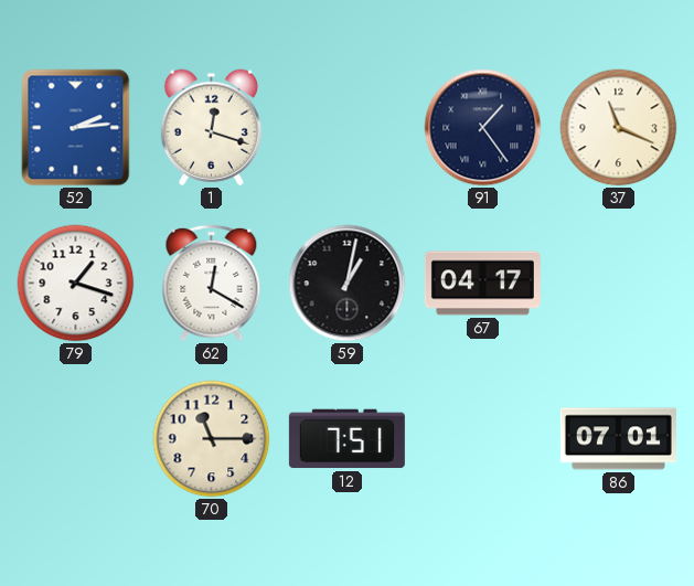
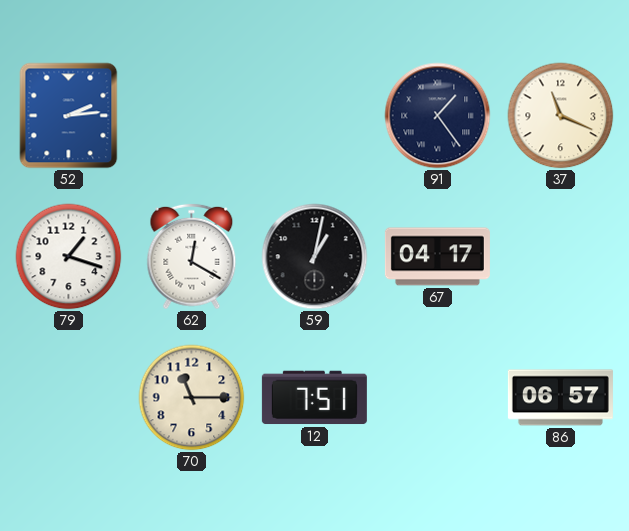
1: 12:18 -> none
86: 07:01 -> 06:57
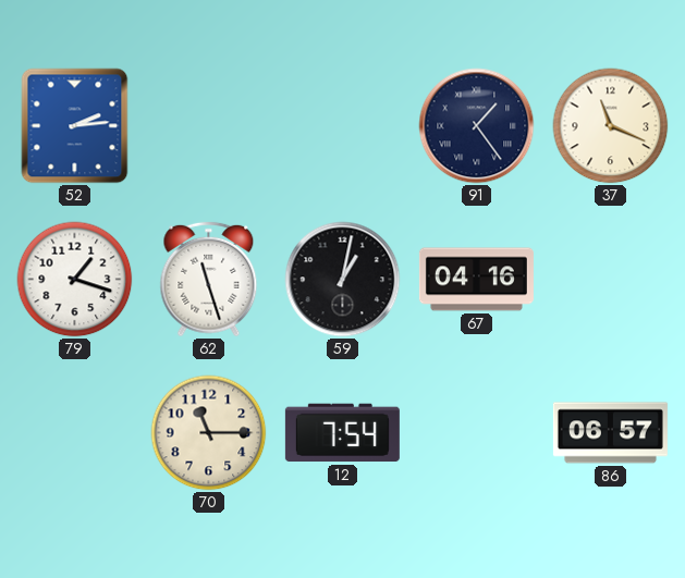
62: 12:20 -> 11:27
67: 04:17 -> 04:16
12: 7:51 -> 7:54
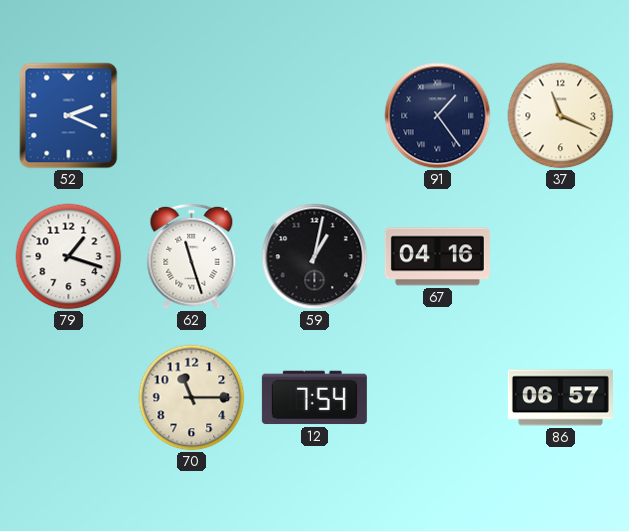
52: 2:14 -> 2:19
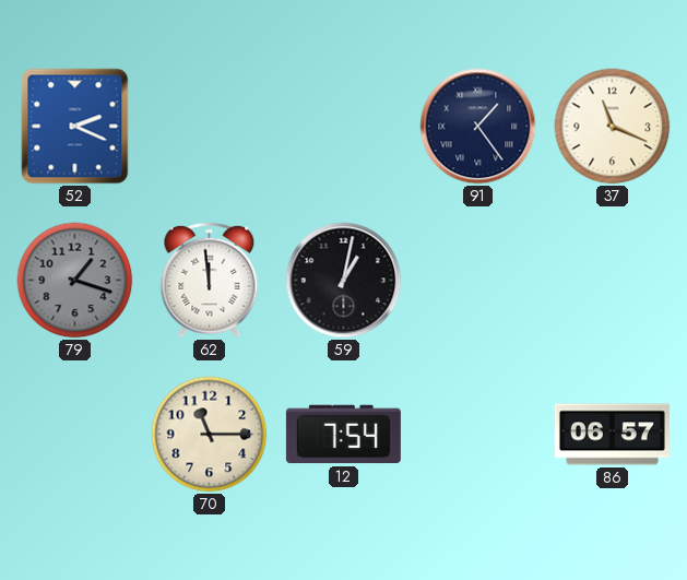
79 dial: white -> grey
62: 11:27 -> 11:59
67: 04:16 -> none
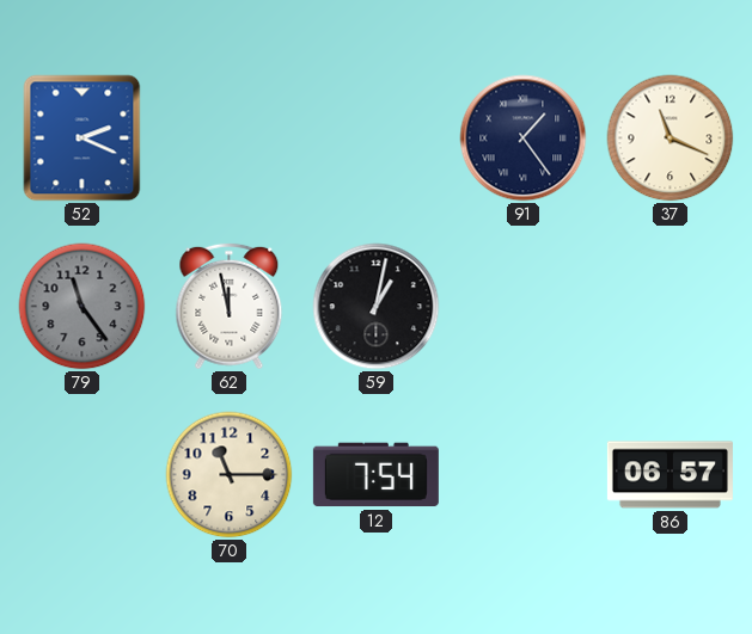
79: 1:18 -> 11:24
62: 11:59 -> 11:58
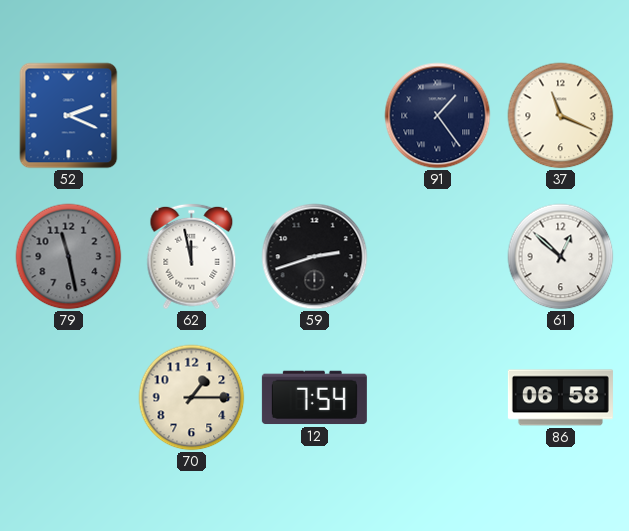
79: 11:24 -> 11:28
59: 1:02 -> 2:42
61: none -> 12:52
70: 11:15 -> 1:15
86: 06:57 -> 06:58
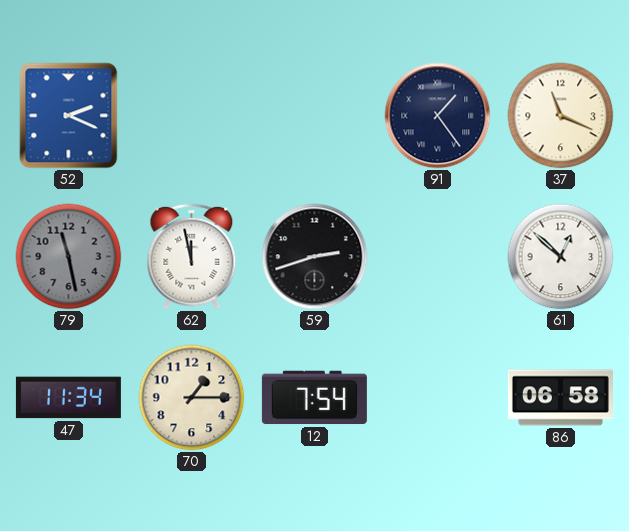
47: none -> 11:34
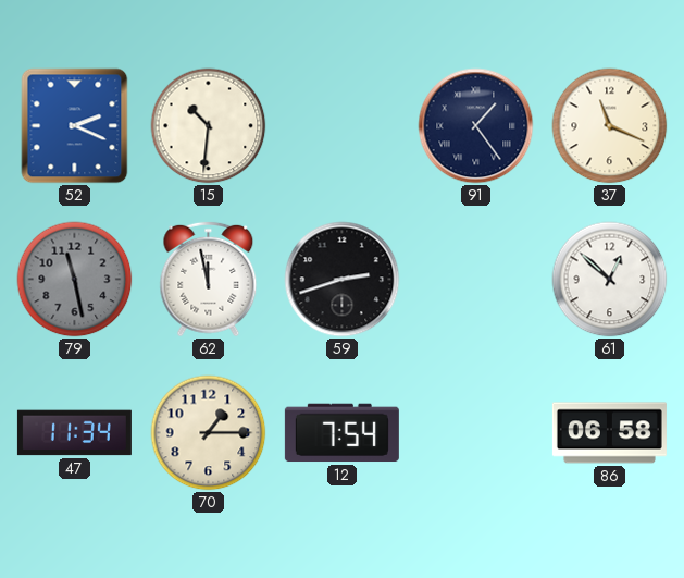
15: none -> 10:31
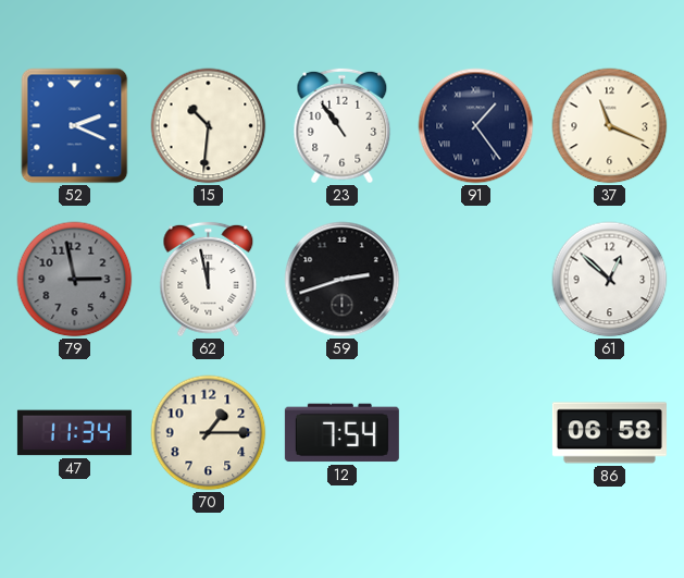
23: none -> 10:54
79: 11:28 -> 2:58
